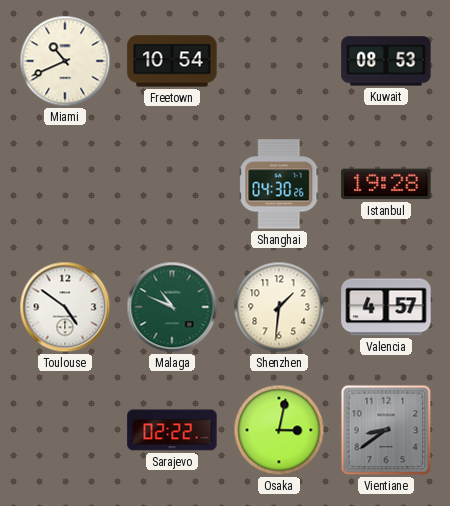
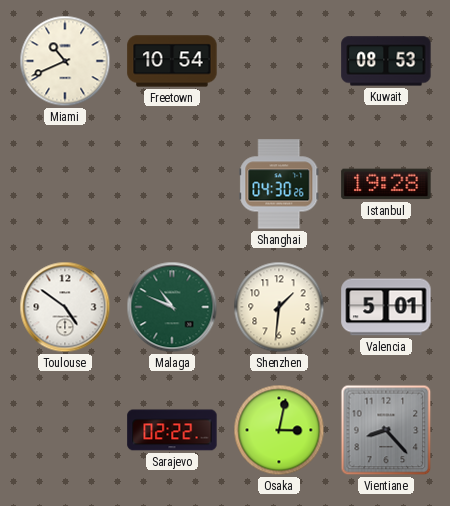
Valencia: 4:57 -> 5:01
Vientiane: 8:39 -> 8:23
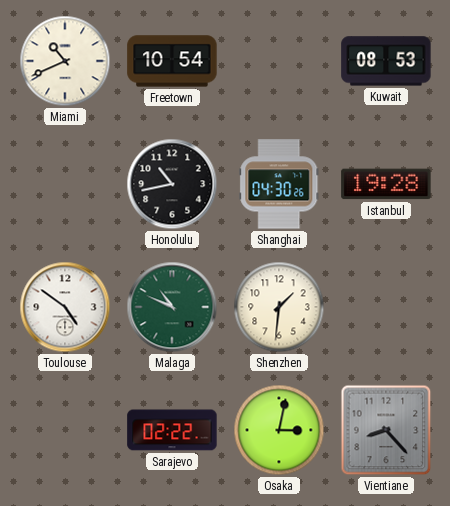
Honolulu: none -> 10:43
Valencia: 5:01 -> none
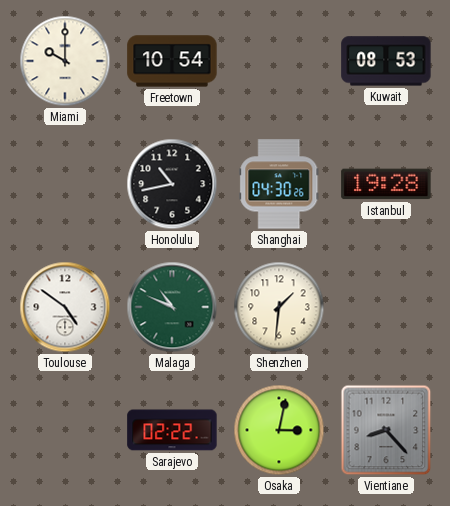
Miami: 10:41 -> 10:00
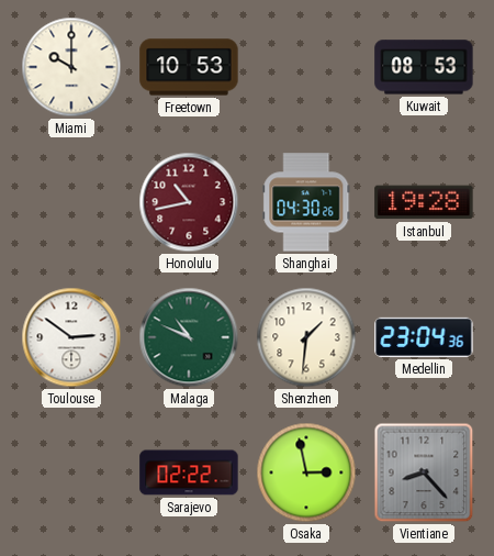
Freetown: 10:54 -> 10:53
Honolulu dial: black -> burgundy
Toulouse: 4:51 -> 2:51
Medellin: none -> 23:04
Osaka: 3:02 -> 2:58
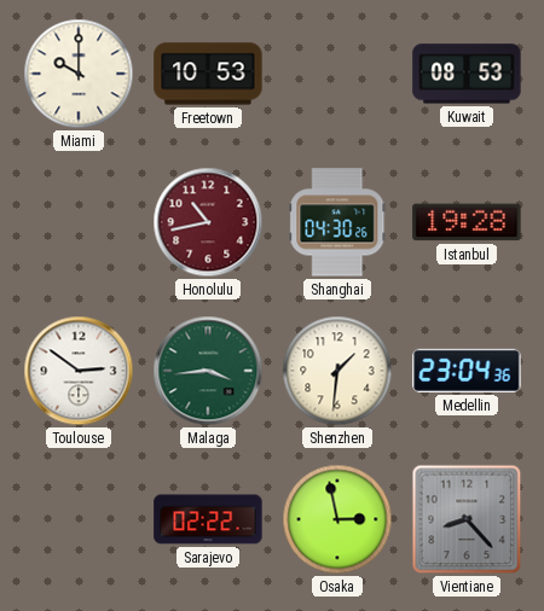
Malaga: 10:49 -> 3:44
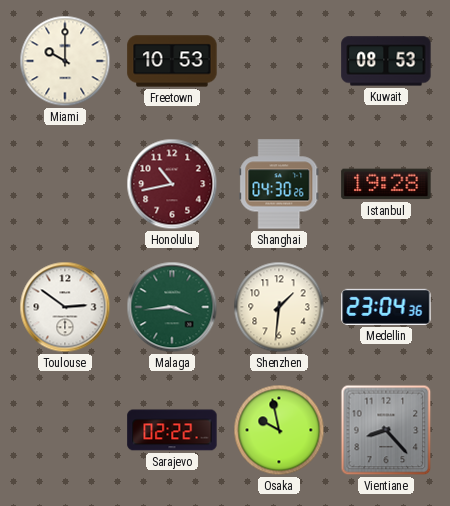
Osaka: 2:58 -> 9:58
